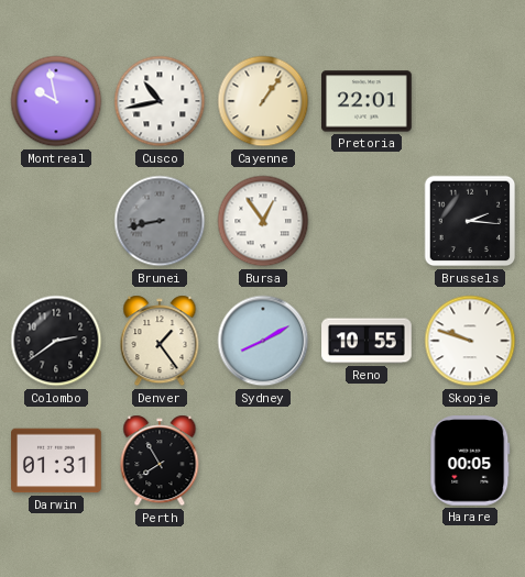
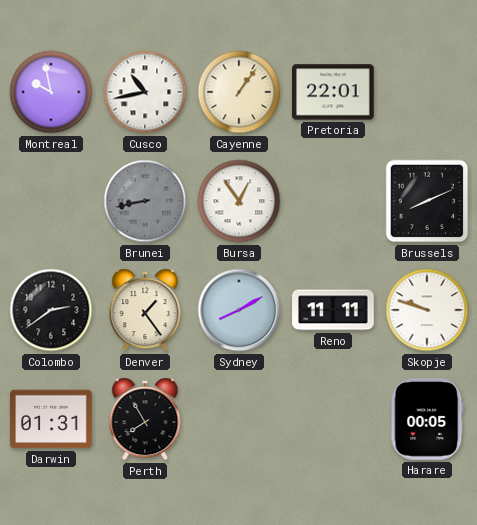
Brussels: 2:16 -> 8:11
Reno: 10:55 -> 11:11
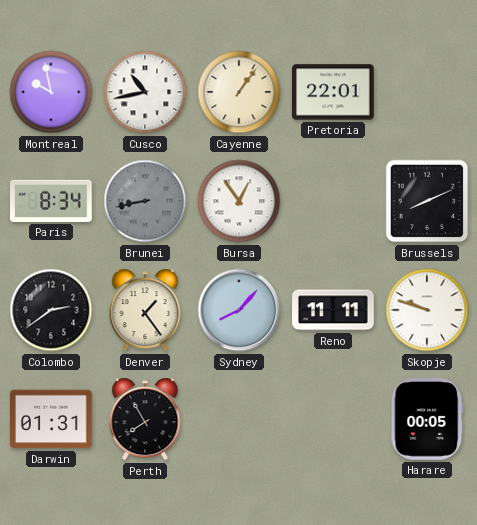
Paris: none -> 8:34
Sydney: 8:10 -> 8:07
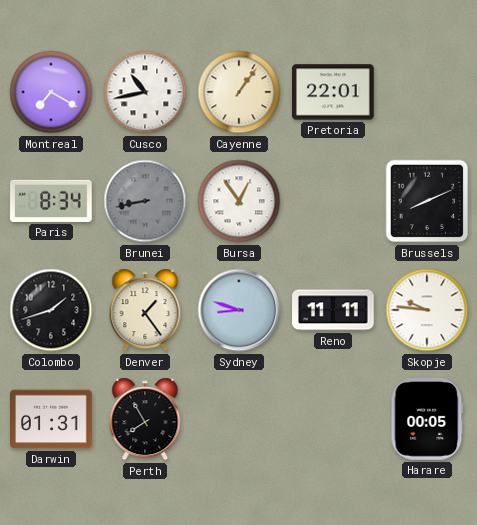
Montreal: 9:58 -> 7:20
Colombo: 2:39 -> 1:42
Sydney: 8:07 -> 8:48
Skopje: 9:48 -> 9:46
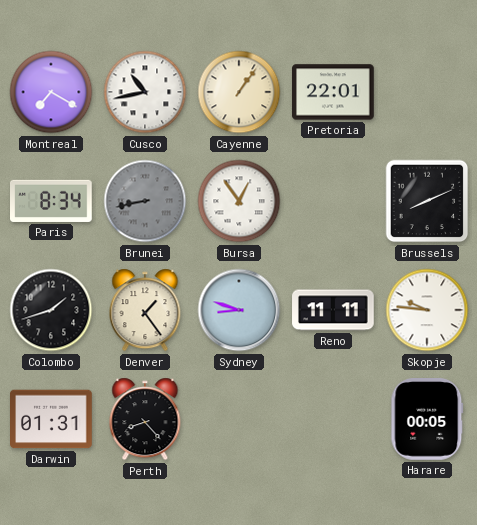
Perth: 7:55 -> 8:23
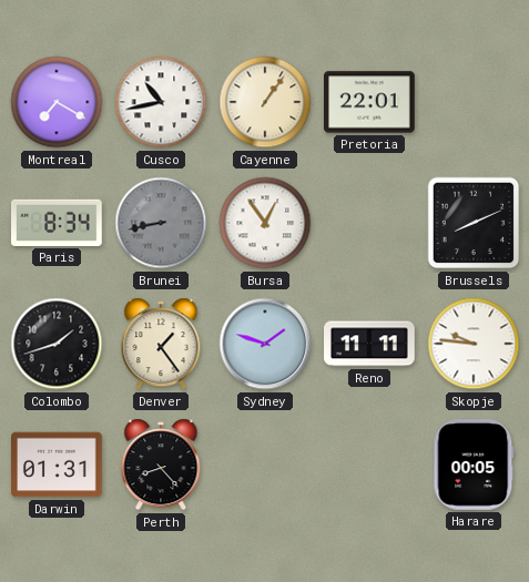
Sydney: 8:48 -> 1:48
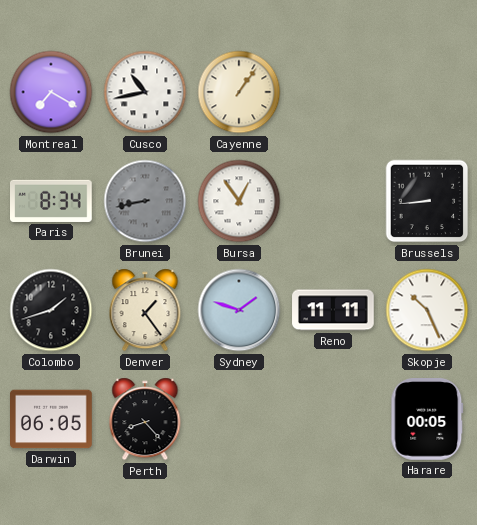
Pretoria: 22:01 -> none
Brussels: 8:11 -> 8:44
Skopje: 9:46 -> 10:26
Darwin: 01:31 -> 06:05
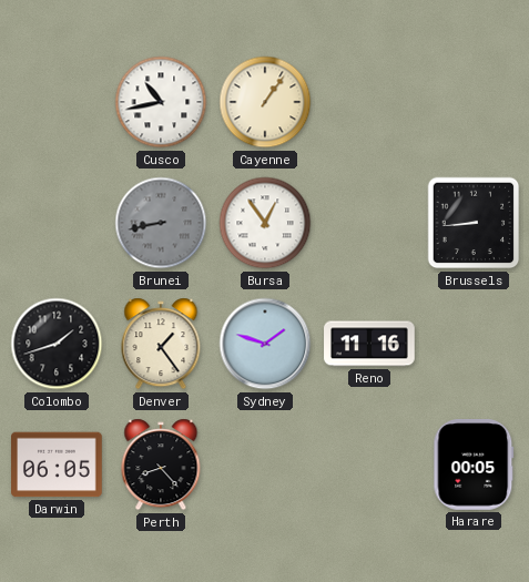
Montreal: 7:20 -> none
Paris: 8:34 -> none
Reno: 11:11 -> 11:16
Skopje: 10:26 -> none
